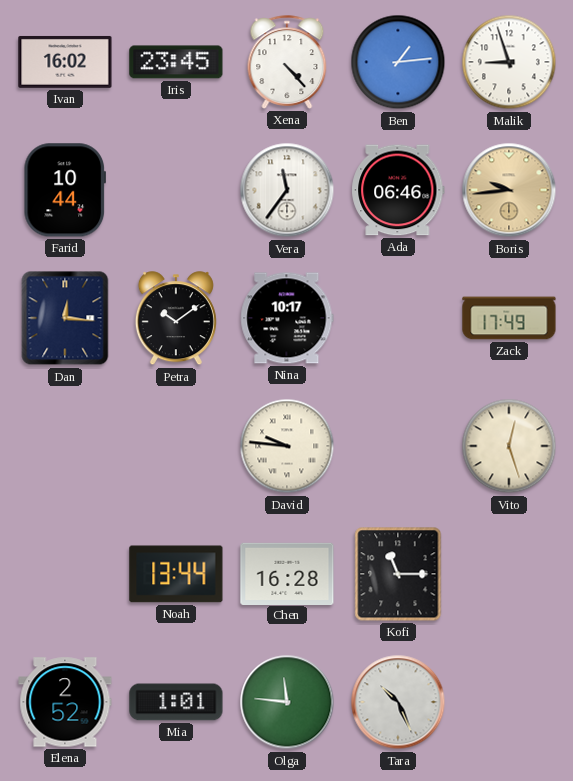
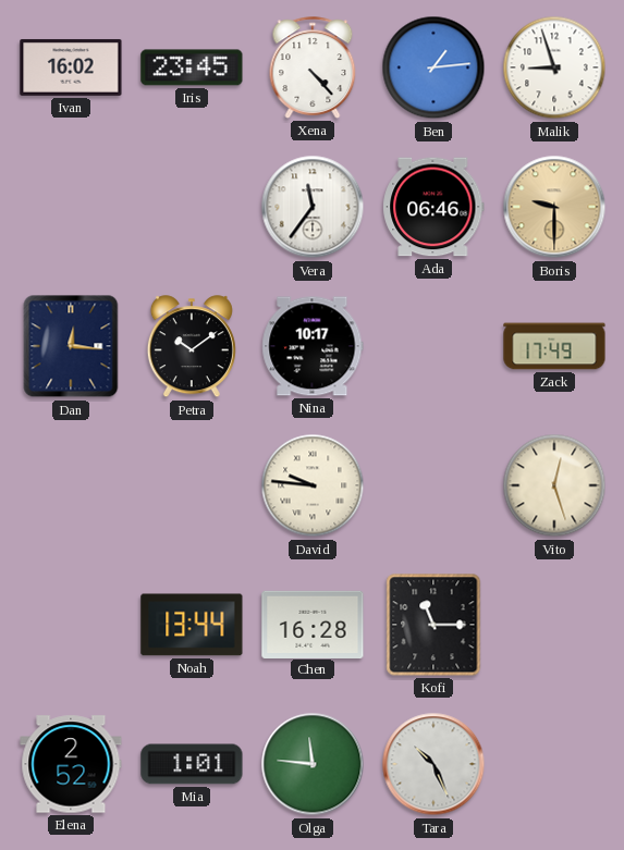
Farid: 10:44 -> none
Boris: 9:44 -> 9:30
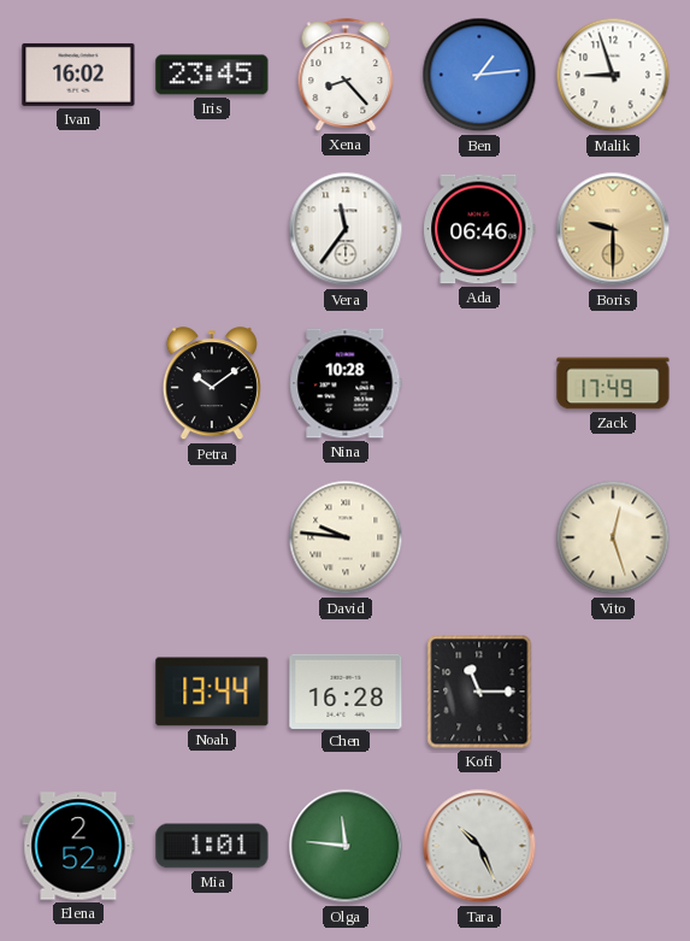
Xena: 4:23 -> 8:23
Dan: 12:16 -> none
Nina: 10:17 -> 10:28
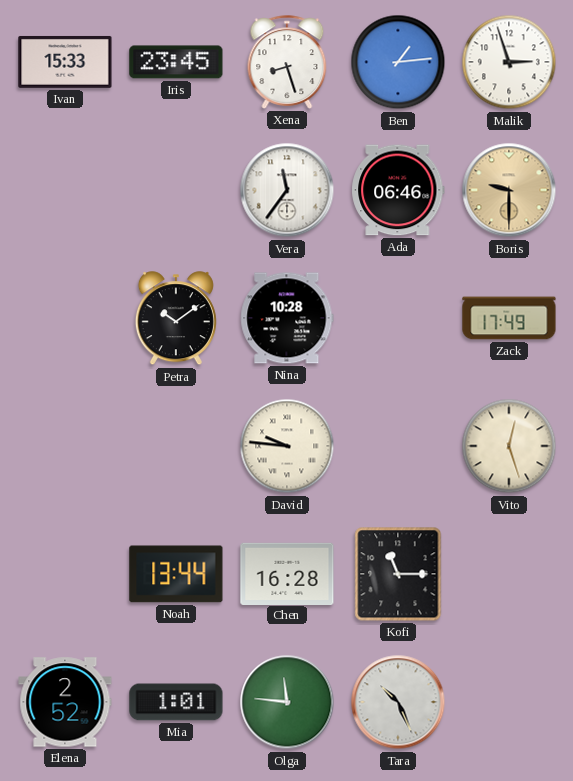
Ivan: 16:02 -> 15:33
Xena: 8:23 -> 8:27
Malik: 8:57 -> 2:57
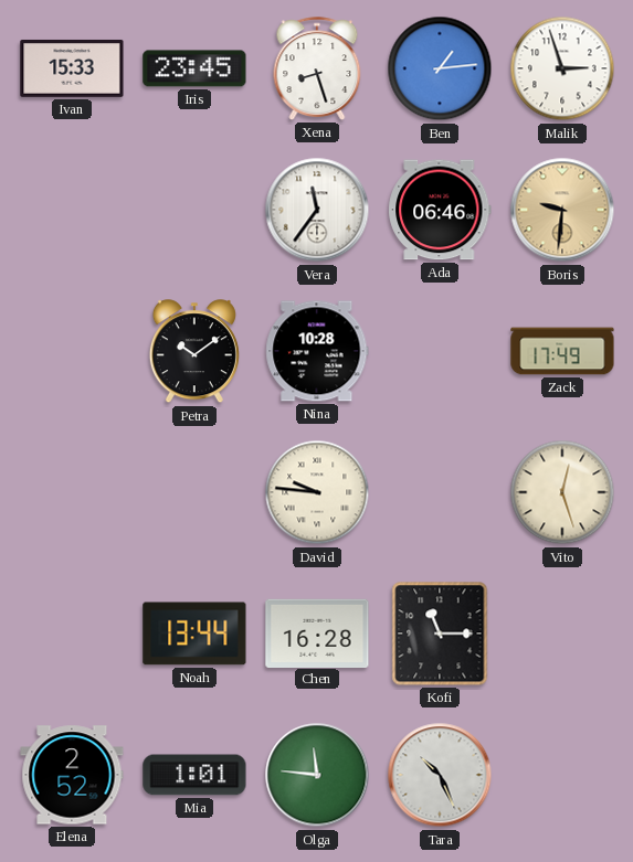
Boris: 9:30 -> 9:31
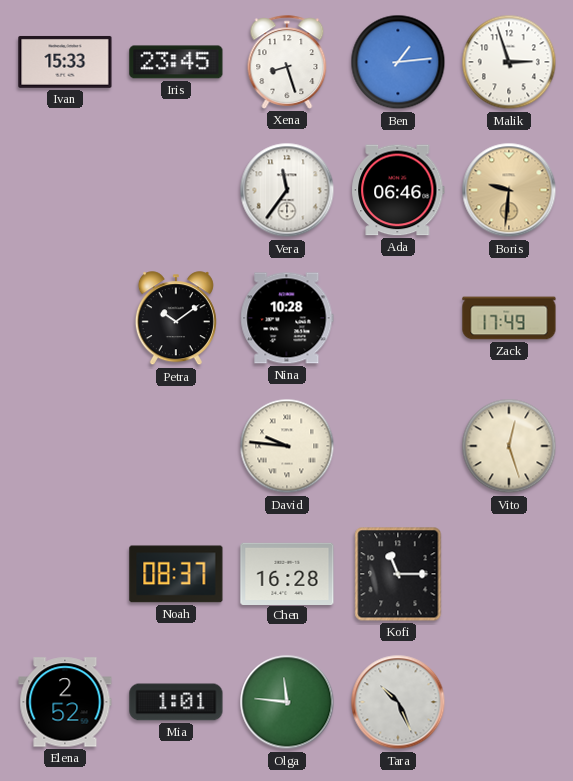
Noah: 13:44 -> 08:37
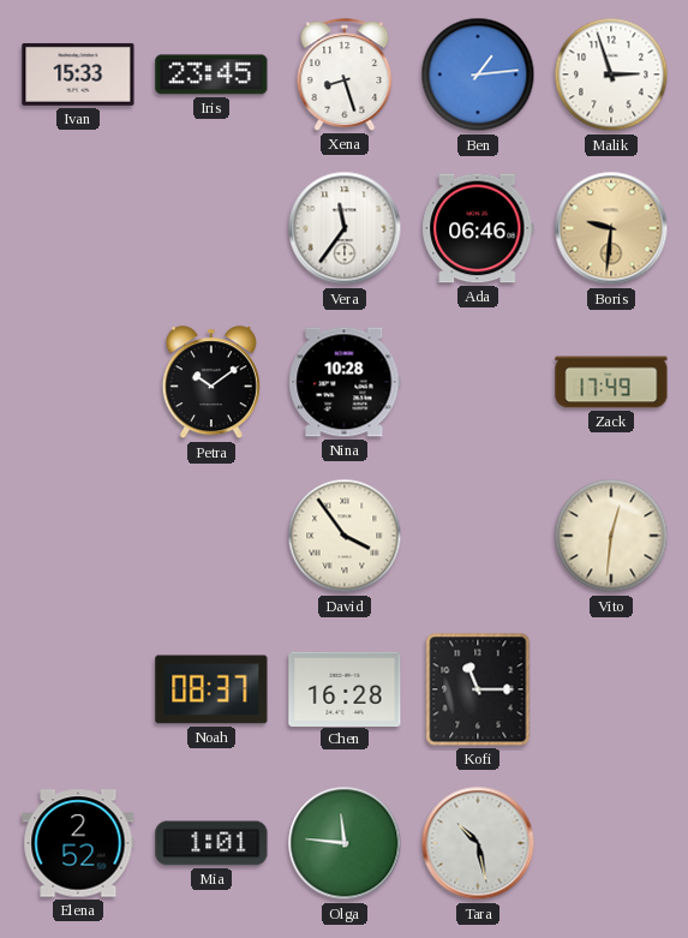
David: 9:46 -> 3:54
Vito: 12:27 -> 12:31
Tara: 10:26 -> 10:28
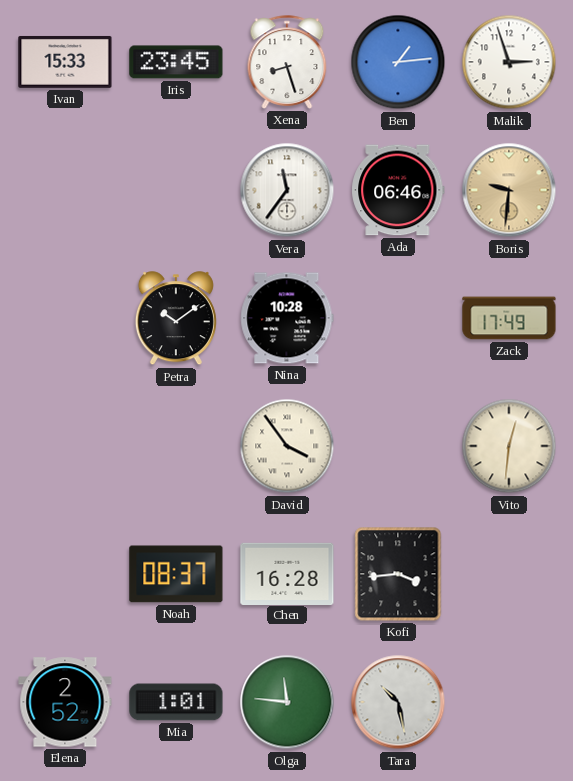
Kofi: 11:15 -> 3:44
